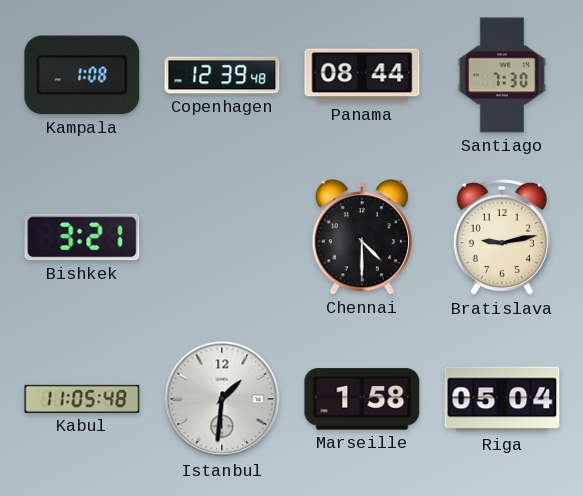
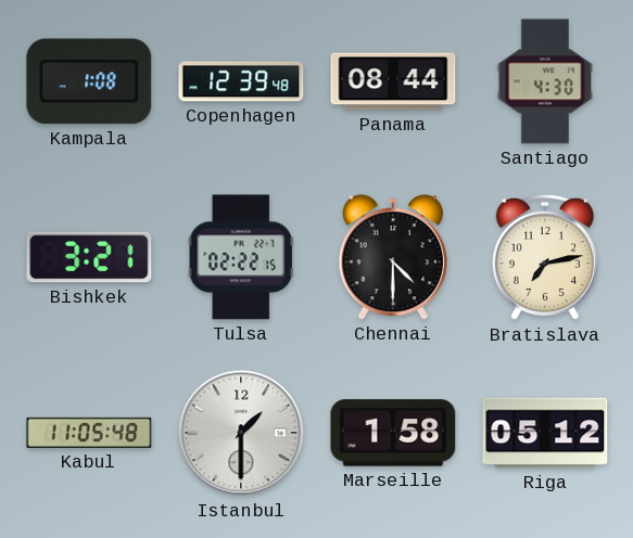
Santiago: 7:30 -> 4:30
Tulsa: none -> 02:22
Bratislava: 9:13 -> 7:13
Istanbul: 1:31 -> 1:30
Riga: 05:04 -> 05:12
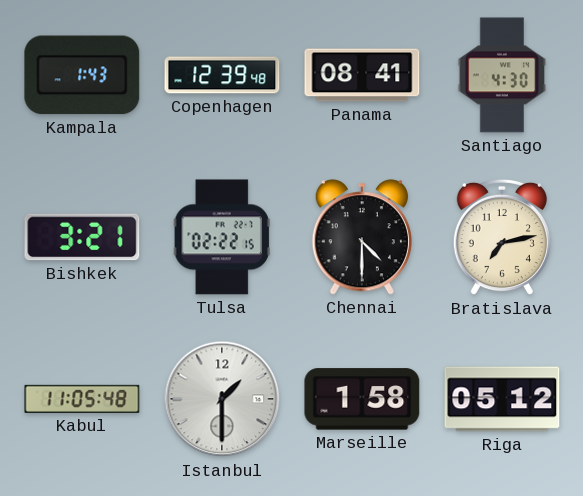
Kampala: 1:08 -> 1:43
Panama: 08:44 -> 08:41
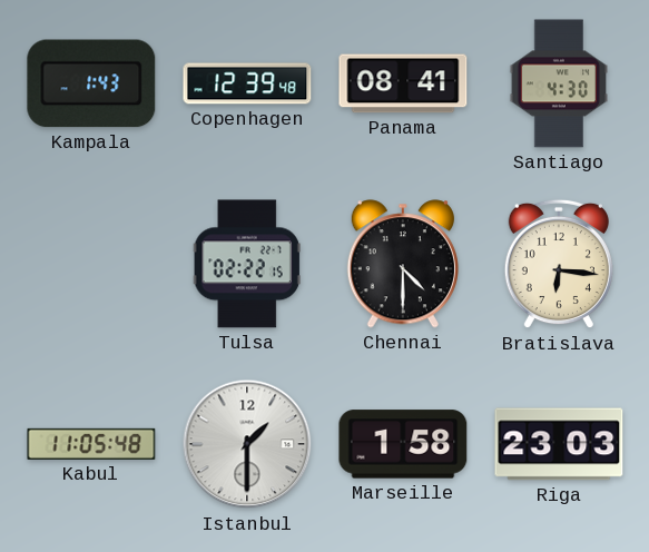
Bishkek: 3:21 -> none
Bratislava: 7:13 -> 6:16
Riga: 05:12 -> 23:03
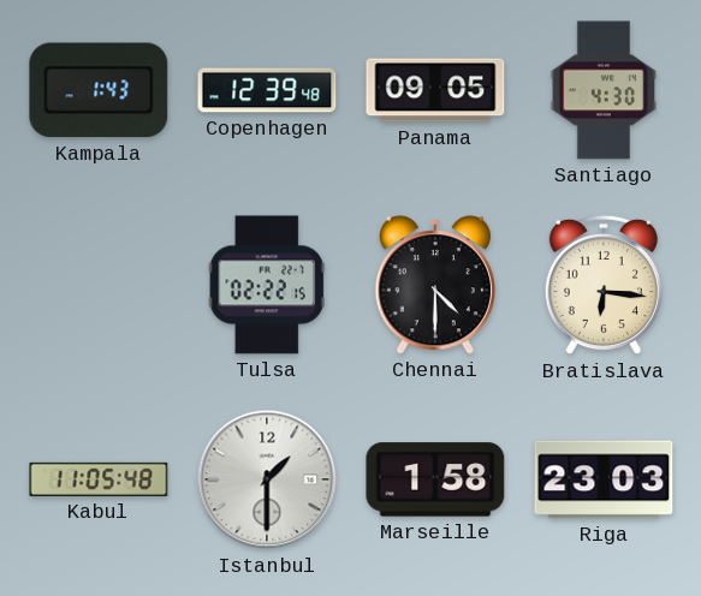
Panama: 08:41 -> 09:05
